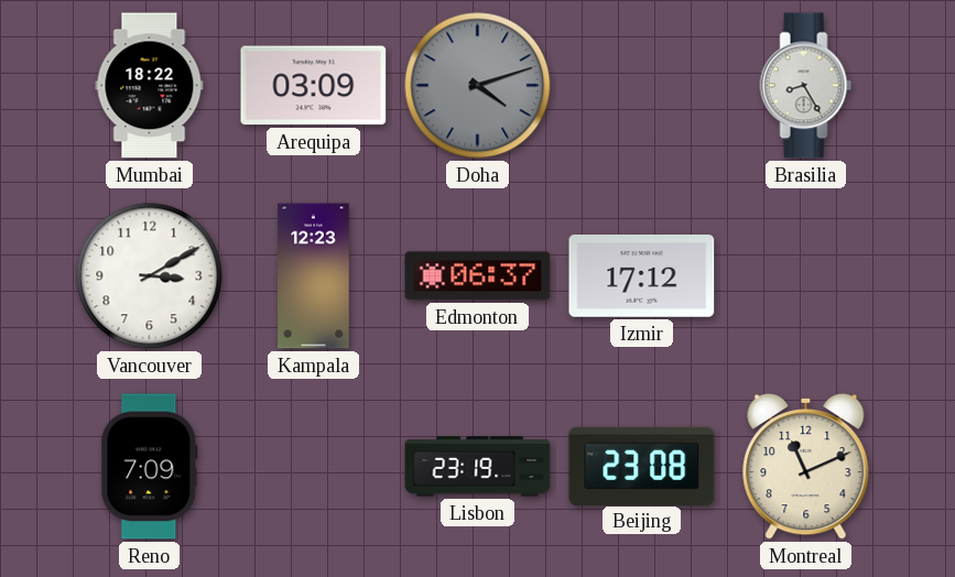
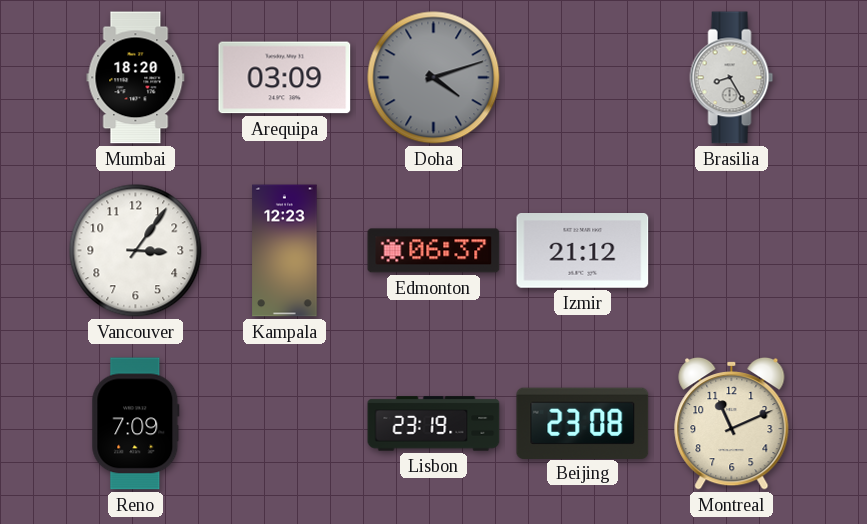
Mumbai: 18:22 -> 18:20
Vancouver: 3:10 -> 3:06
Izmir: 17:12 -> 21:12
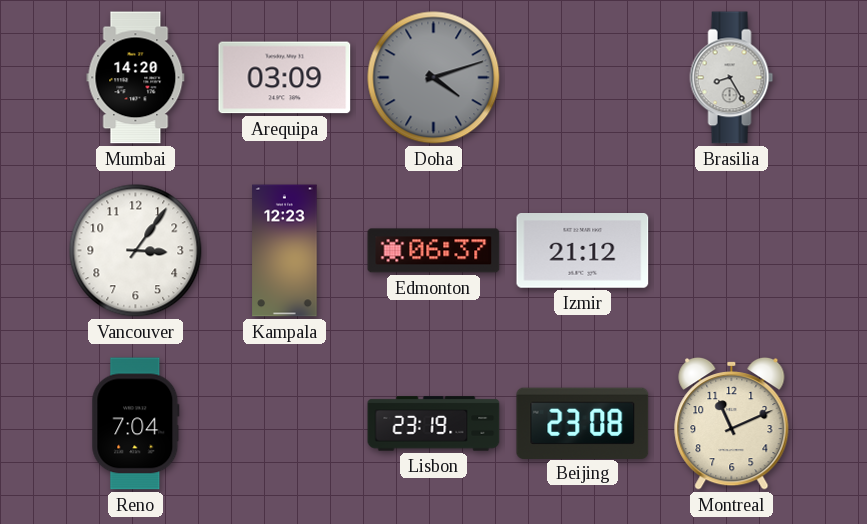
Mumbai: 18:20 -> 14:20
Reno: 7:09 -> 7:04
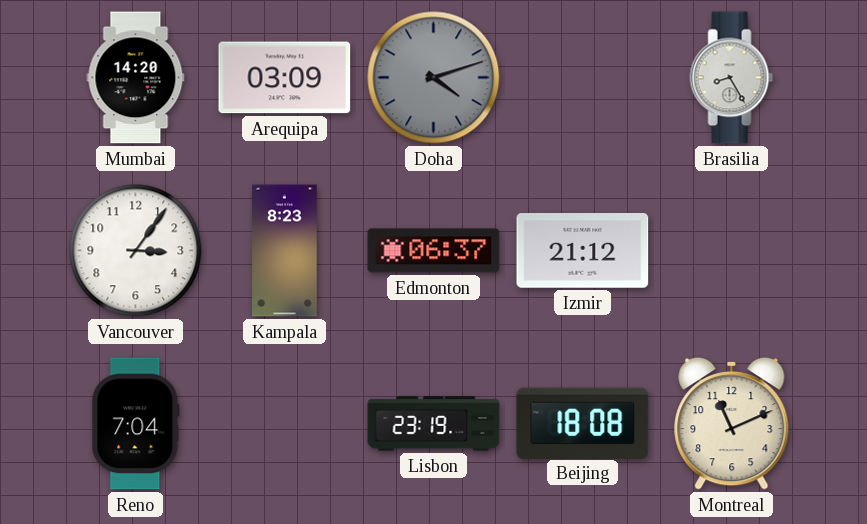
Kampala: 12:23 -> 8:23
Beijing: 23:08 -> 18:08
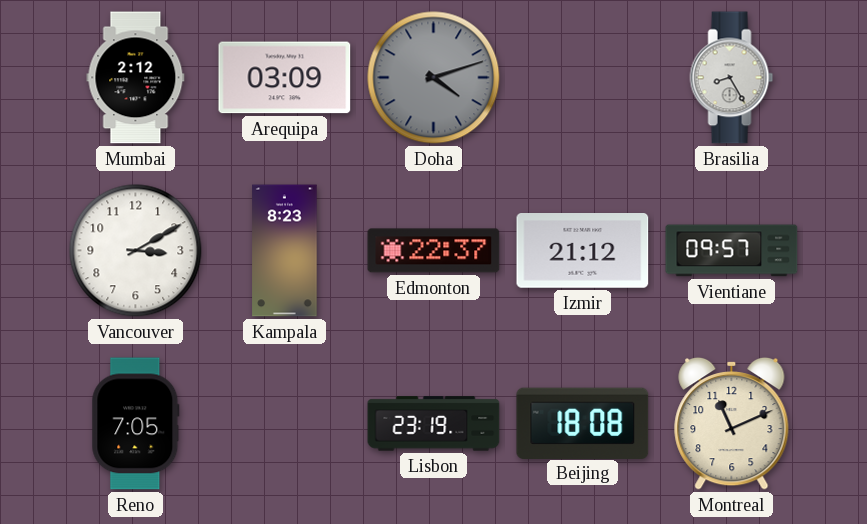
Mumbai: 14:20 -> 2:12
Vancouver: 3:06 -> 3:10
Edmonton: 06:37 -> 22:37
Vientiane: none -> 09:57
Reno: 7:04 -> 7:05
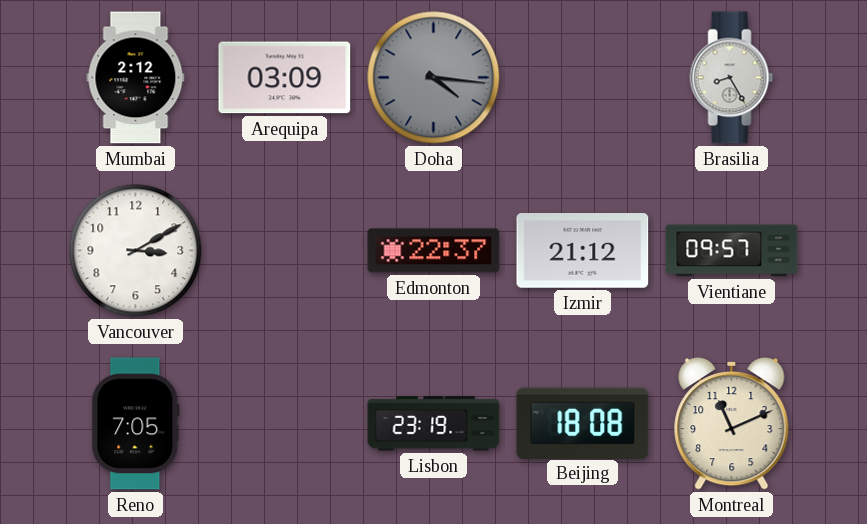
Doha: 4:12 -> 4:16
Kampala: 8:23 -> none
